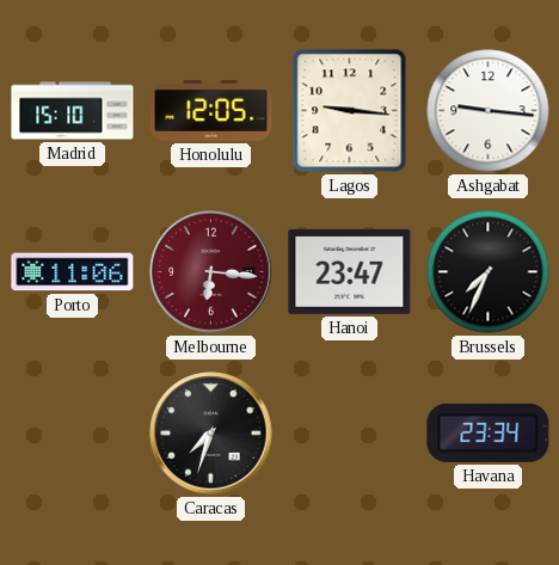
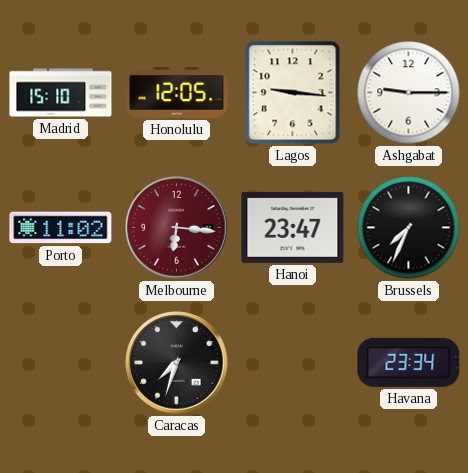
Ashgabat: 9:16 -> 9:15
Porto: 11:06 -> 11:02
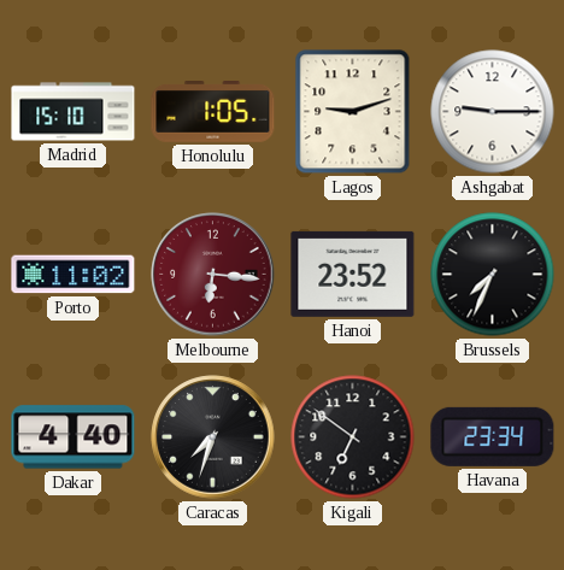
Honolulu: 12:05 -> 1:05
Lagos: 9:16 -> 9:12
Hanoi: 23:47 -> 23:52
Dakar: none -> 4:40
Kigali: none -> 6:51
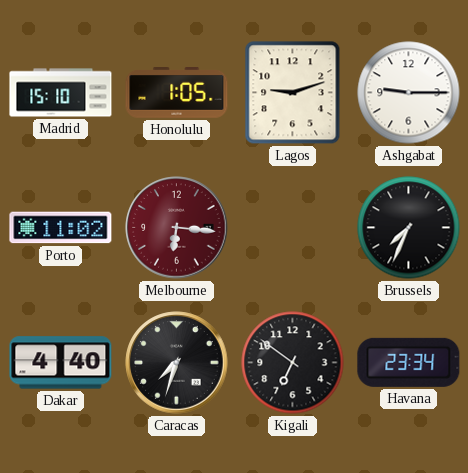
Hanoi: 23:52 -> none
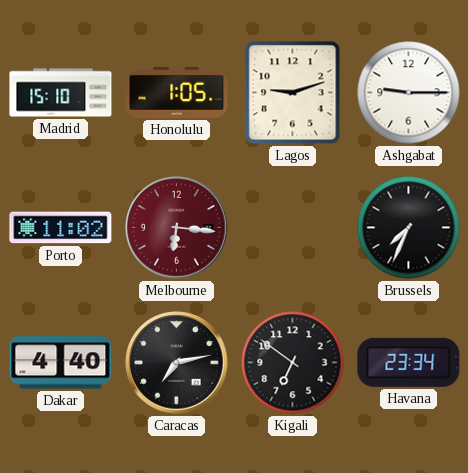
Caracas: 7:33 -> 7:13
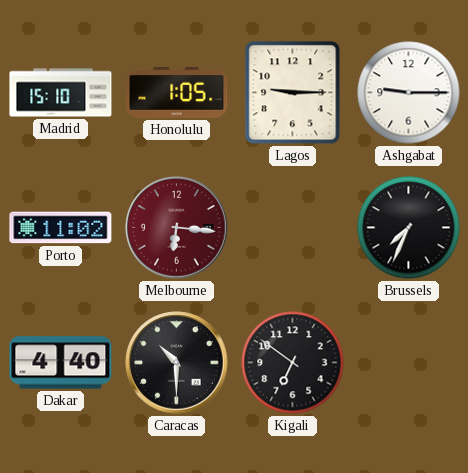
Lagos: 9:12 -> 9:15
Caracas: 7:13 -> 10:30
Havana: 23:34 -> none
